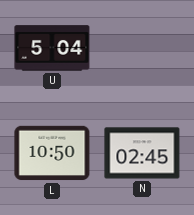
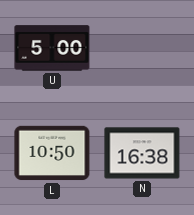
U: 5:04 -> 5:00
N: 02:45 -> 16:38
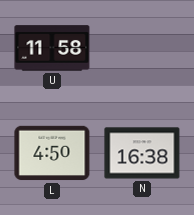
U: 5:00 -> 11:58
L: 10:50 -> 4:50
